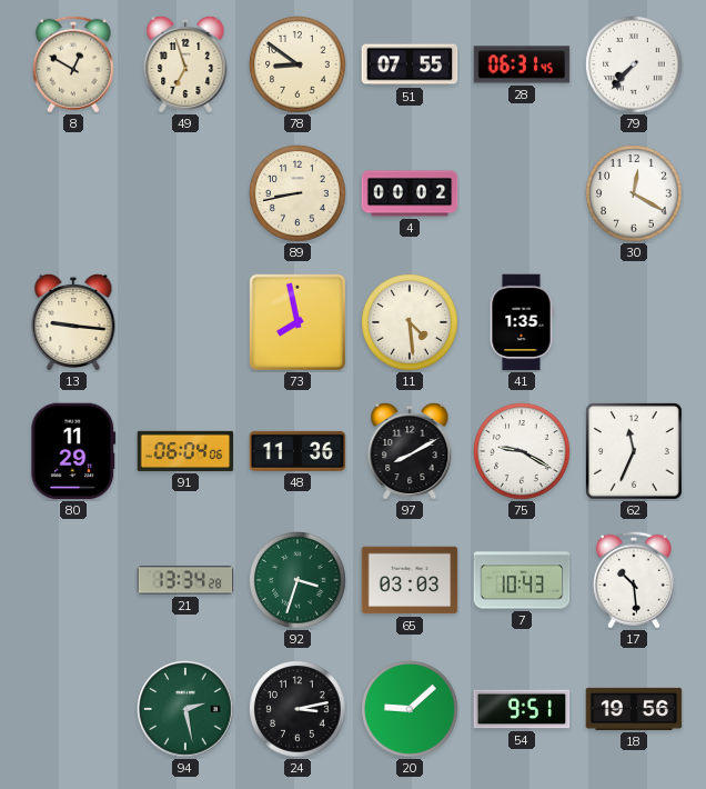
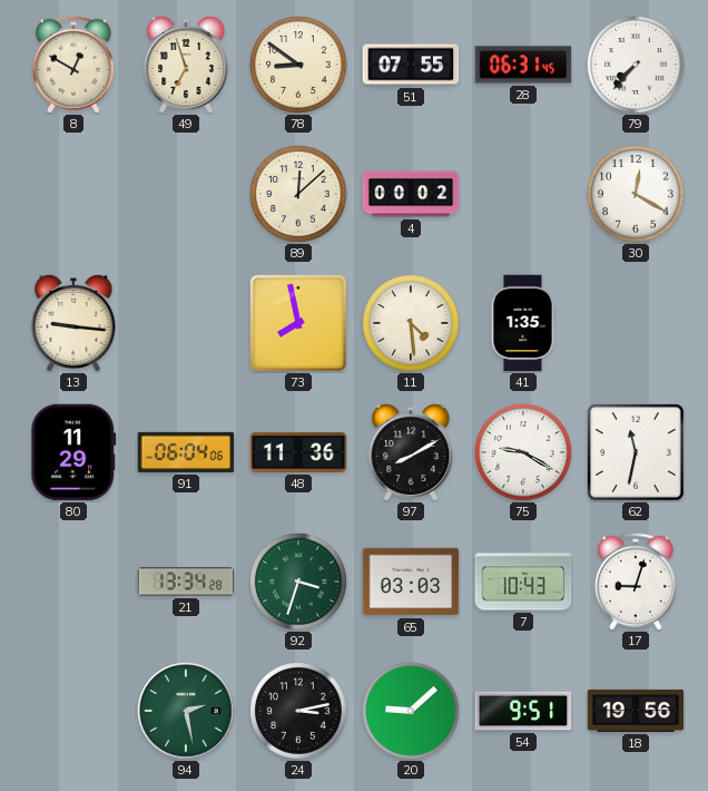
89: 8:43 -> 12:08
62: 11:34 -> 11:32
17: 10:29 -> 9:03
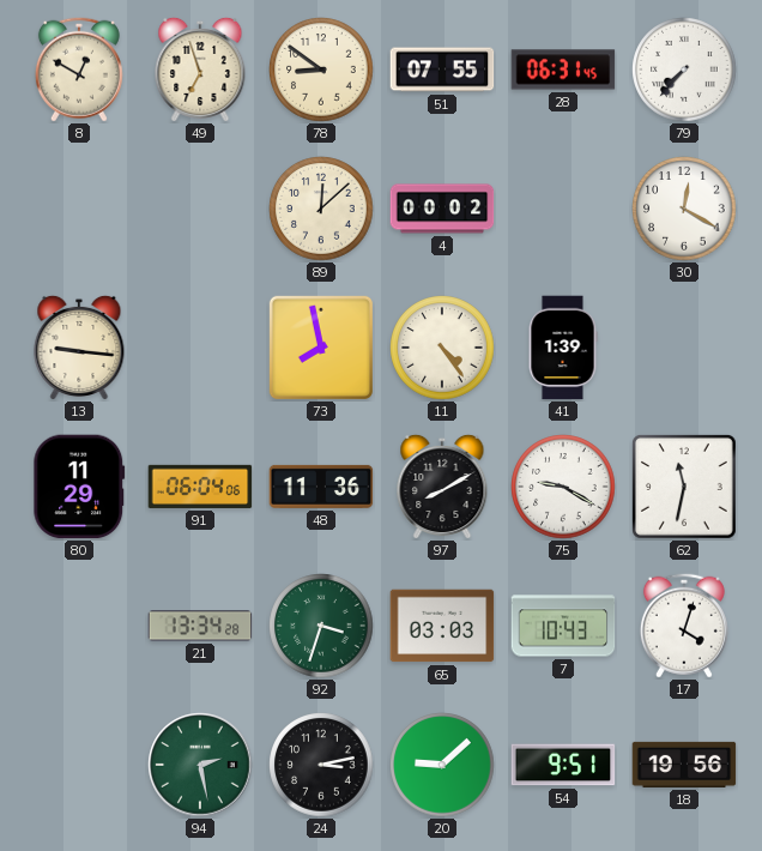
11: 4:29 -> 4:24
41: 1:35 -> 1:39
17: 9:03 -> 4:03
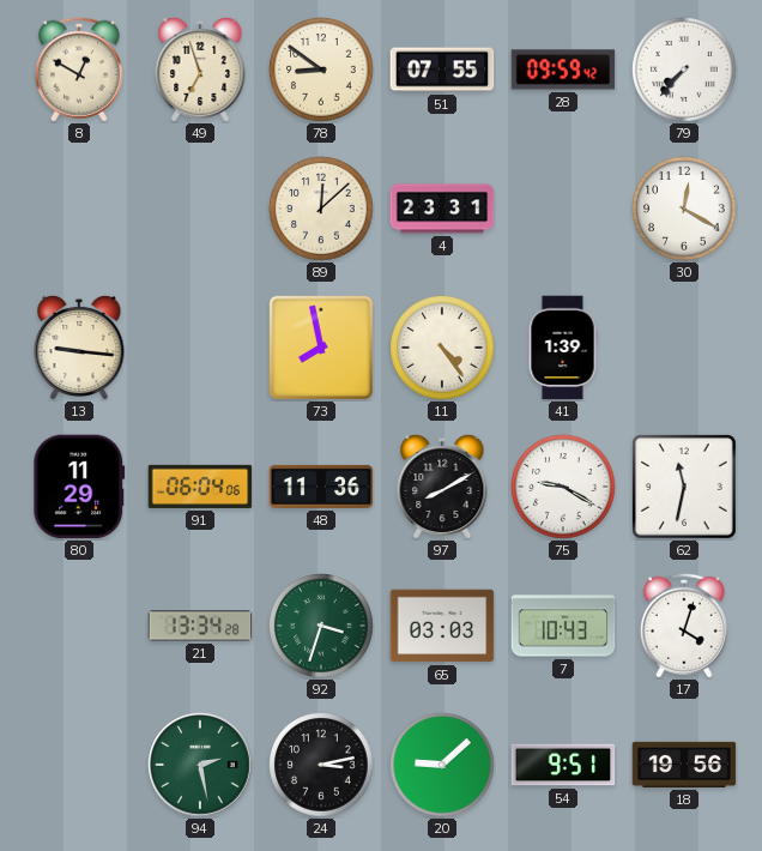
28: 06:31 -> 09:59
4: 00:02 -> 23:31
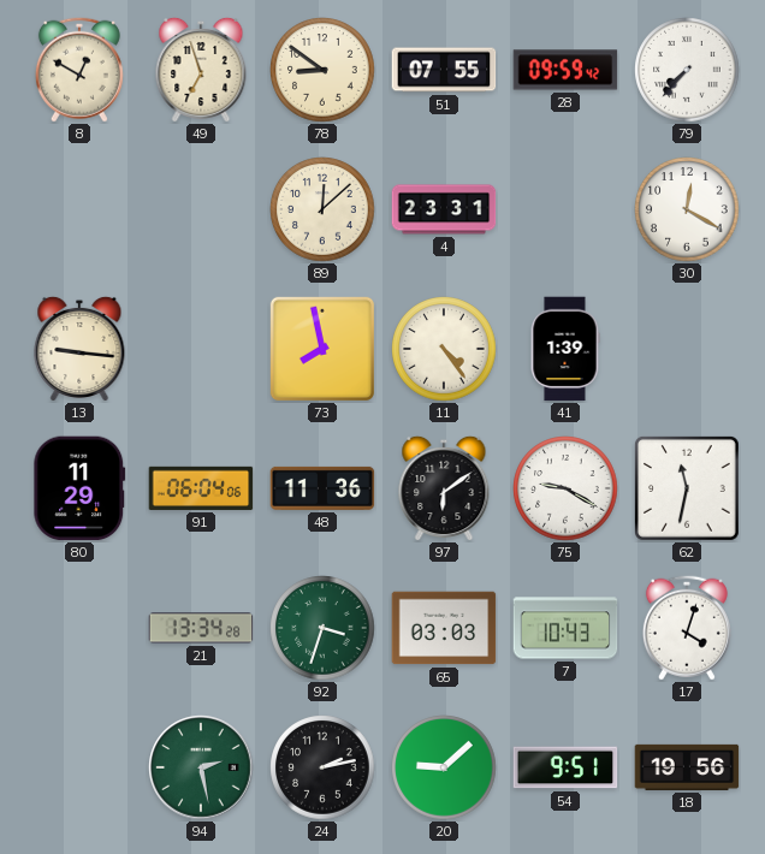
97: 8:10 -> 6:09
24: 3:13 -> 2:13
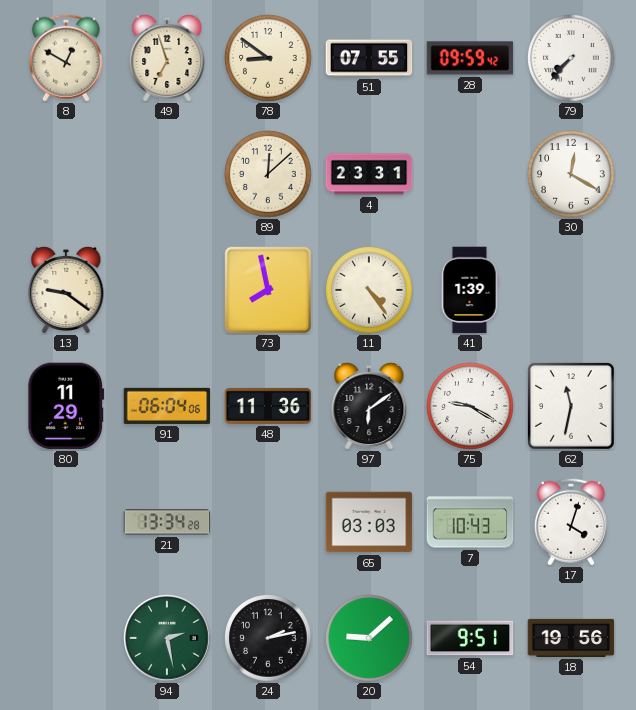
13: 9:16 -> 9:21
92: 3:33 -> none
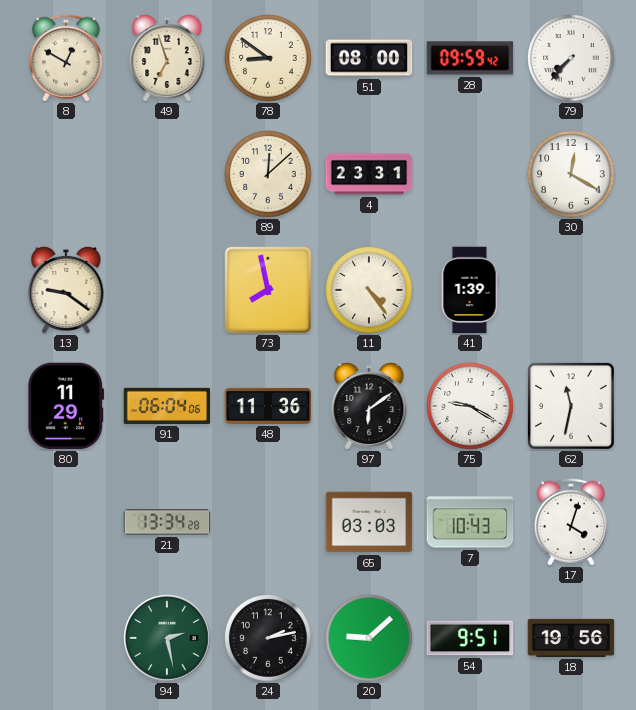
51: 07:55 -> 08:00
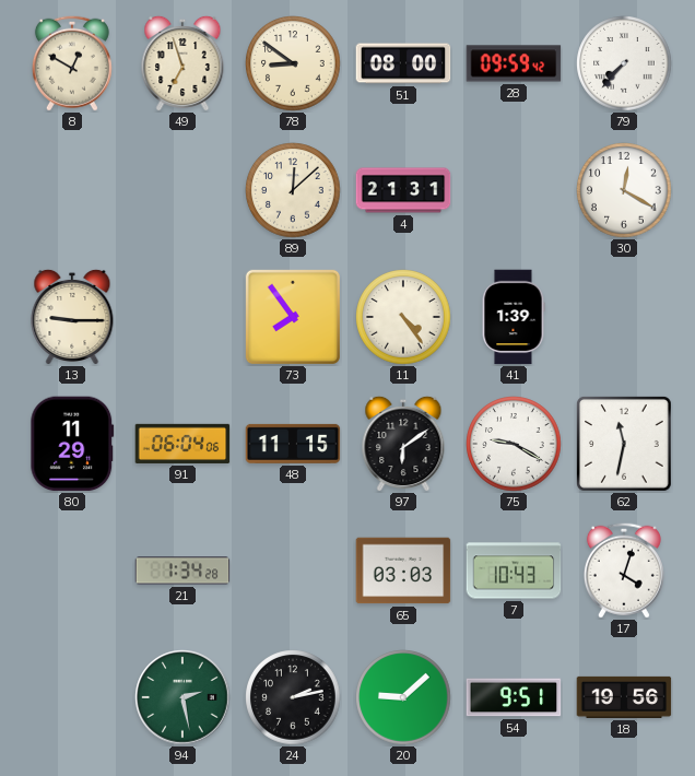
4: 23:31 -> 21:31
13: 9:21 -> 9:15
73: 7:58 -> 7:54
48: 11:36 -> 11:15
21: 13:34 -> 1:34
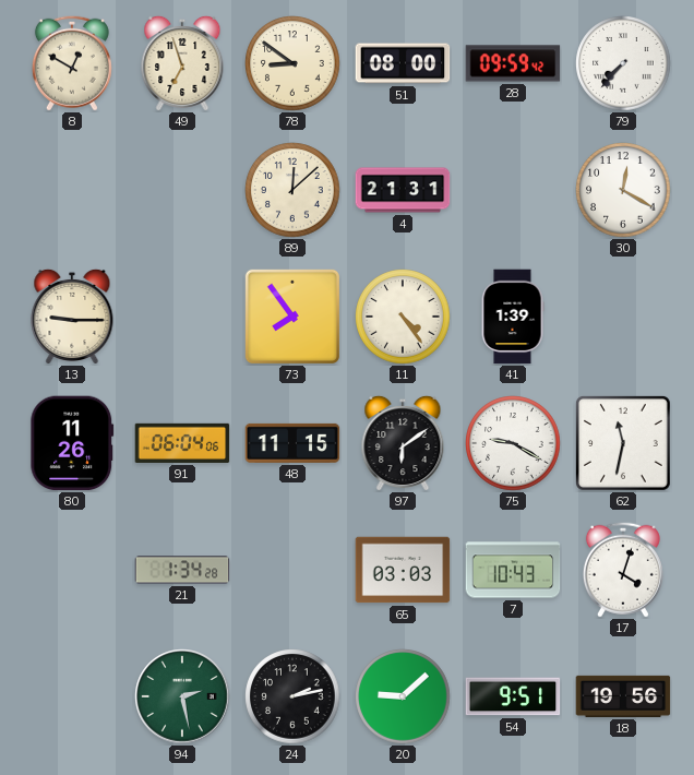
80: 11:29 -> 11:26
